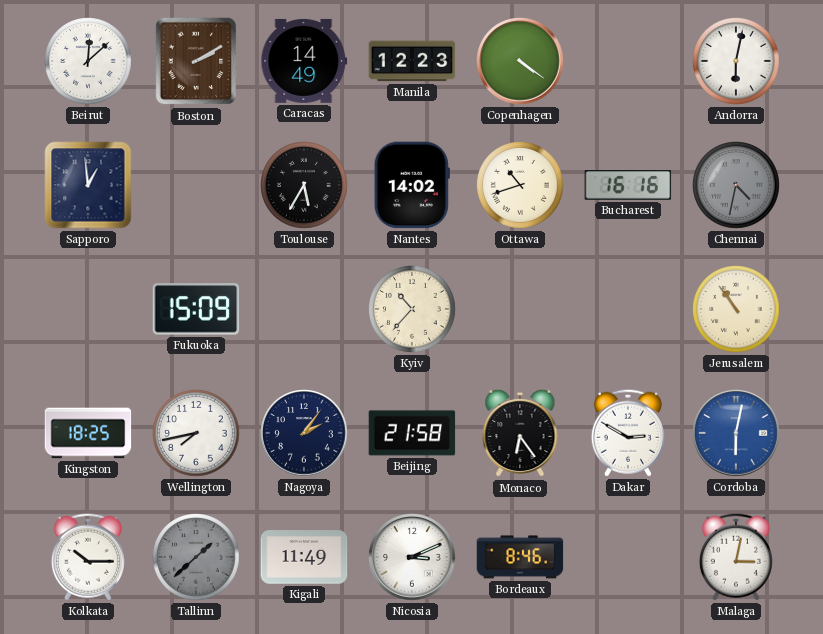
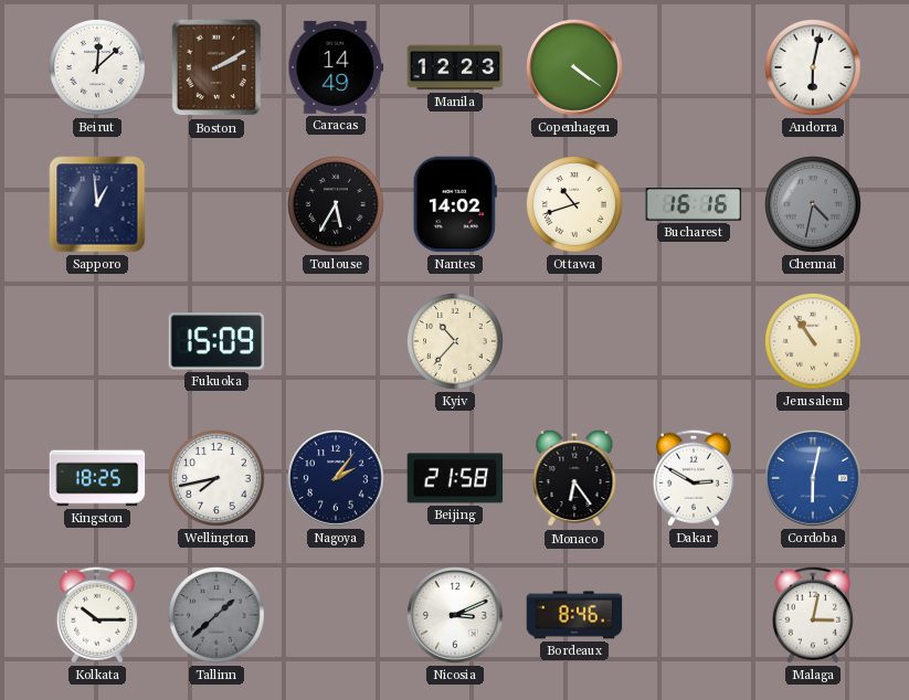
Kigali: 11:49 -> none
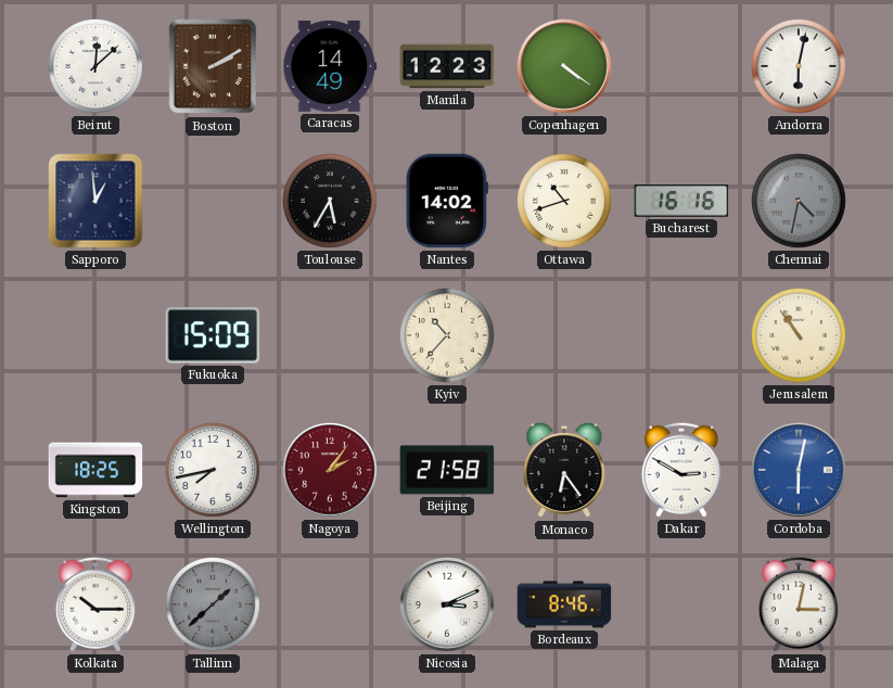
Nagoya dial: navy -> burgundy
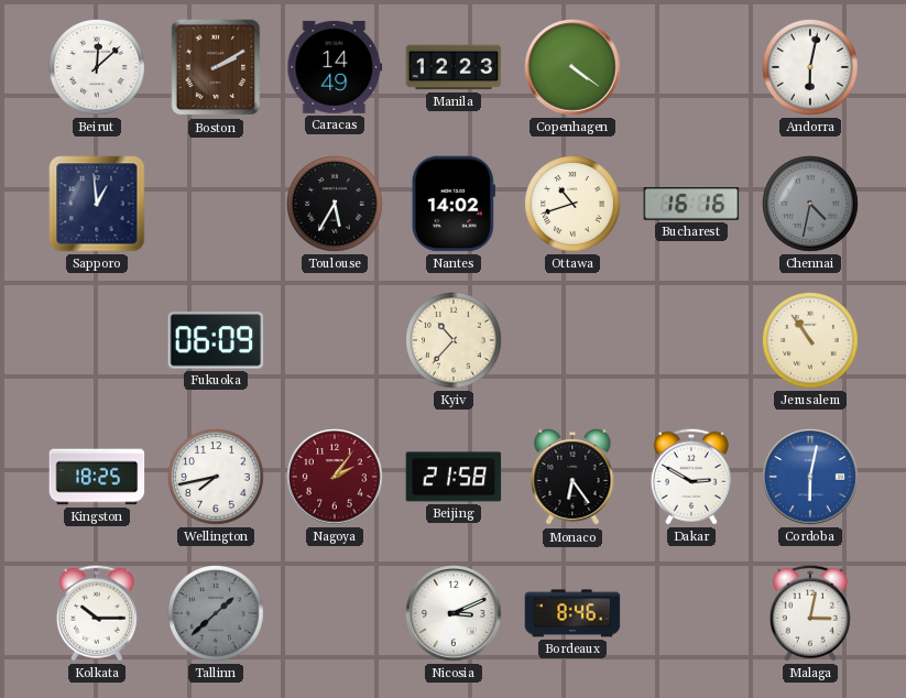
Fukuoka: 15:09 -> 06:09
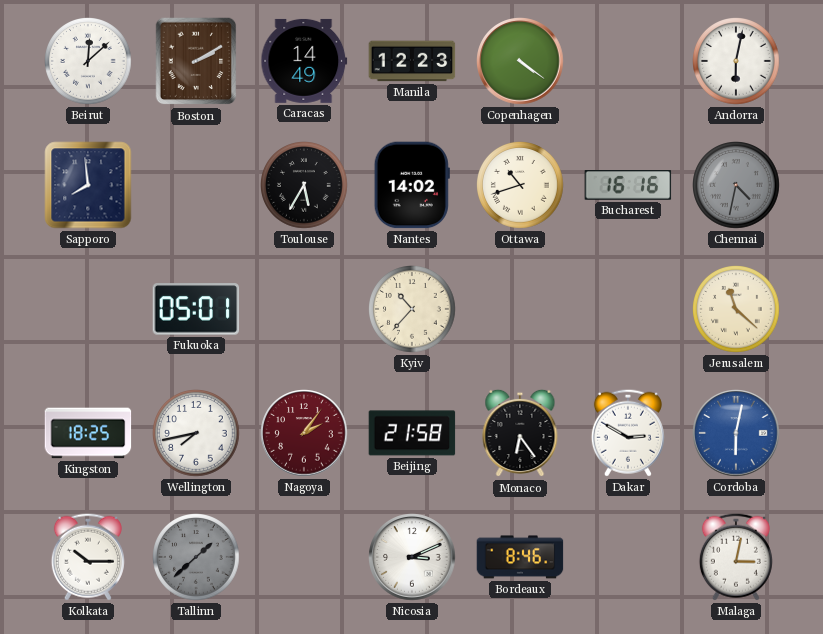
Sapporo: 12:59 -> 7:59
Fukuoka: 06:09 -> 05:01
Jerusalem: 10:54 -> 11:22
